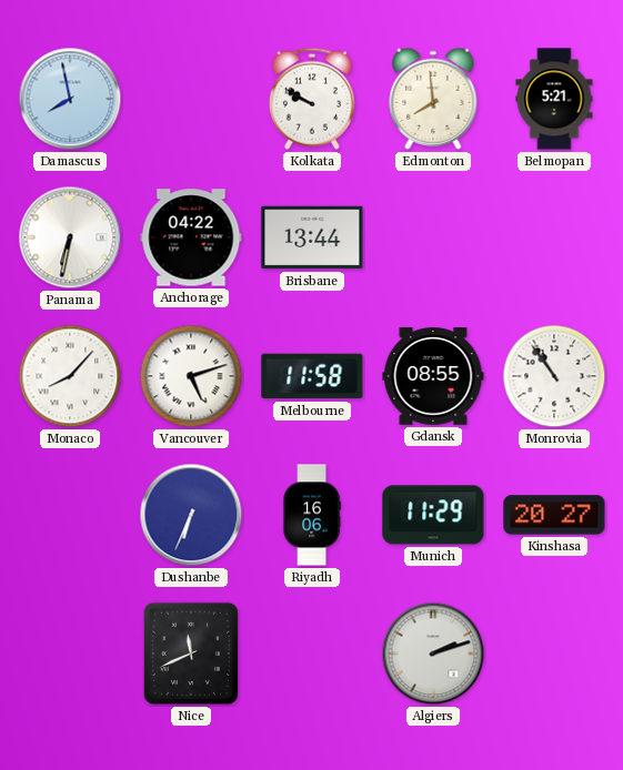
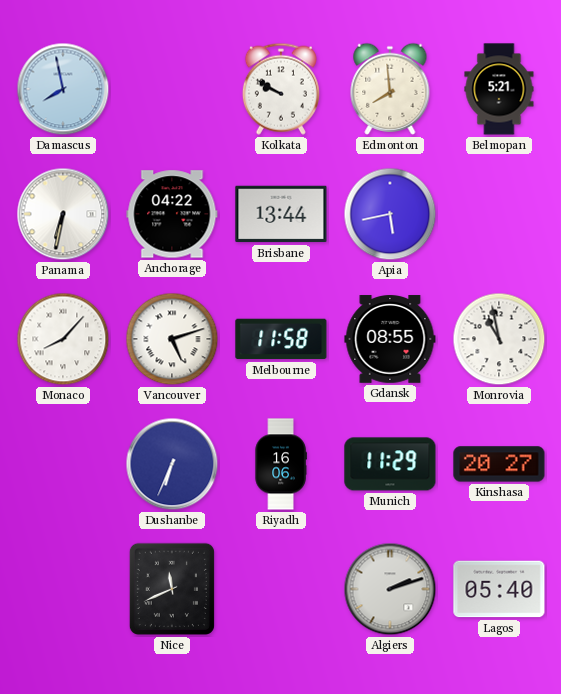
Apia: none -> 5:43
Monrovia: 10:54 -> 10:58
Lagos: none -> 05:40
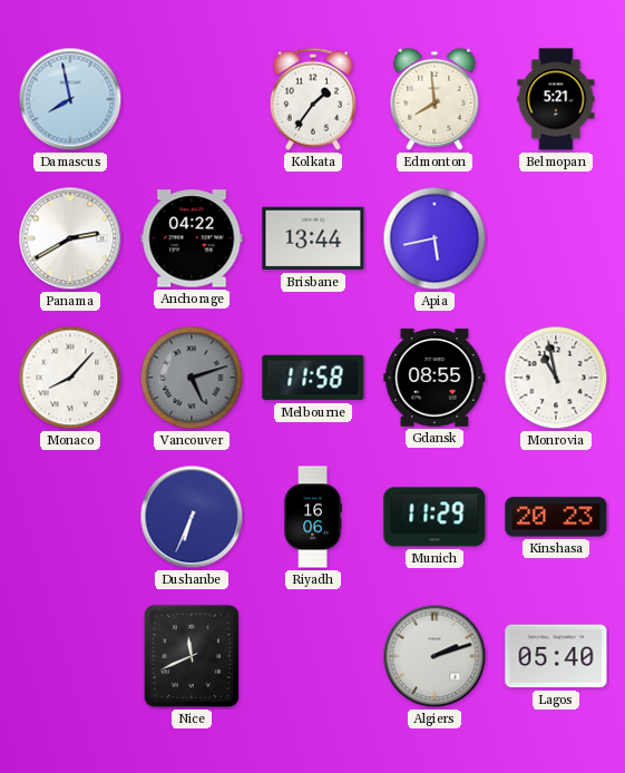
Kolkata: 9:50 -> 1:36
Panama: 6:32 -> 2:40
Vancouver dial: white -> grey
Kinshasa: 20:27 -> 20:23
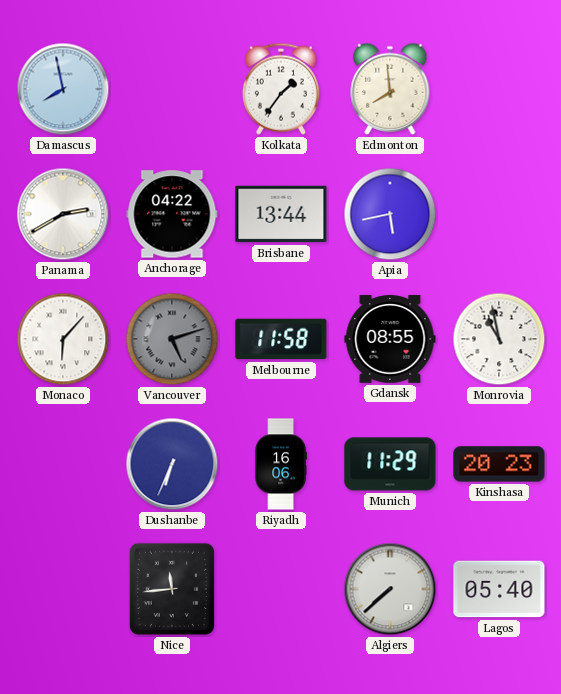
Belmopan: 5:21 -> none
Monaco: 8:07 -> 6:07
Nice: 11:41 -> 11:44
Algiers: 2:12 -> 7:38
